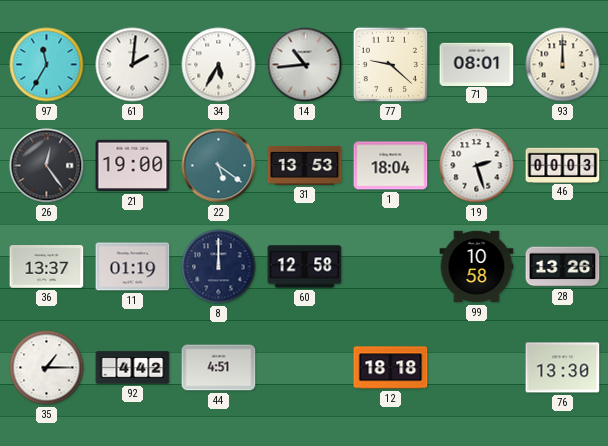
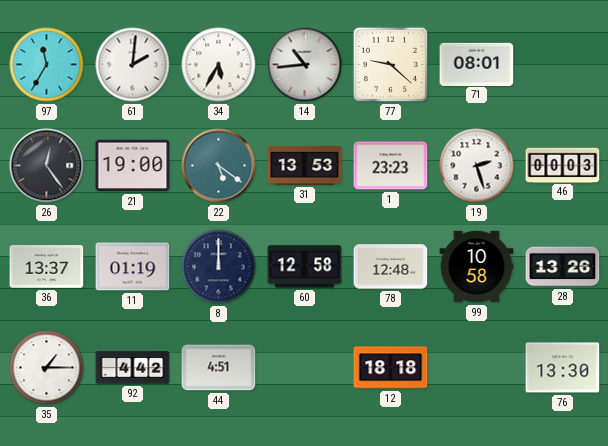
93: 12:00 -> none
1: 18:04 -> 23:23
78: none -> 12:48
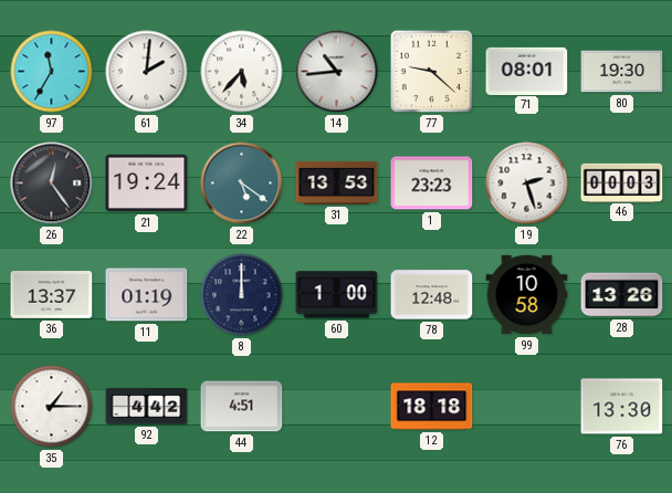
34: 5:35 -> 5:37
80: none -> 19:30
21: 19:00 -> 19:24
60: 12:58 -> 1:00
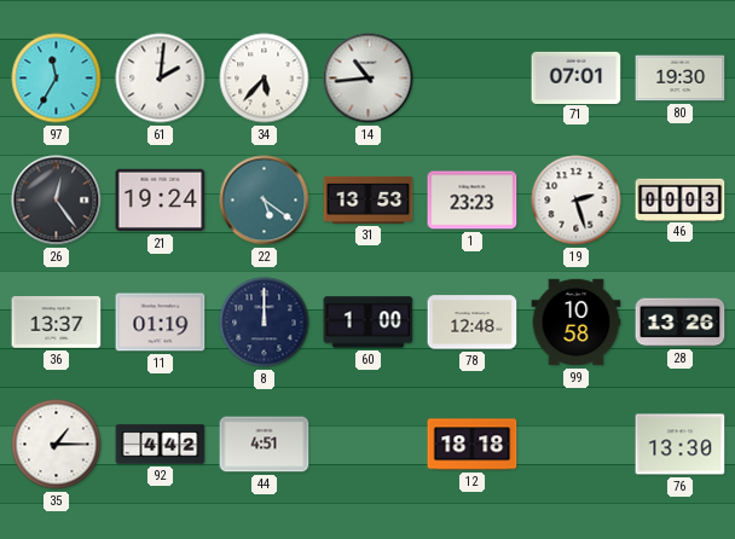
77: 9:22 -> none
71: 08:01 -> 07:01
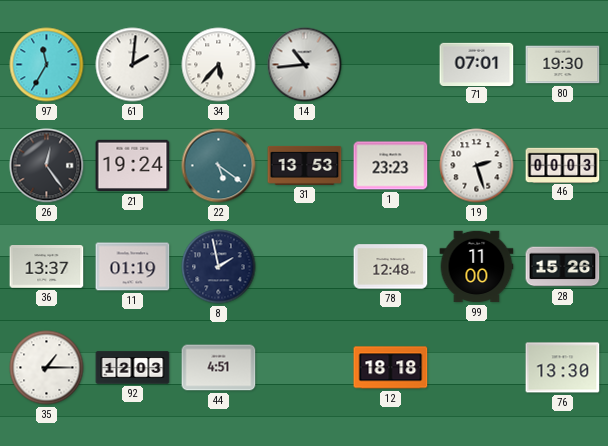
8: 12:00 -> 1:58
60: 1:00 -> none
99: 10:58 -> 11:00
28: 13:26 -> 15:26
92: 4:42 -> 12:03
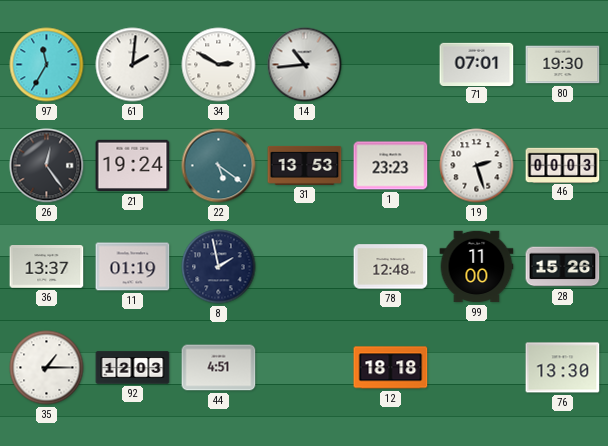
34: 5:37 -> 2:50
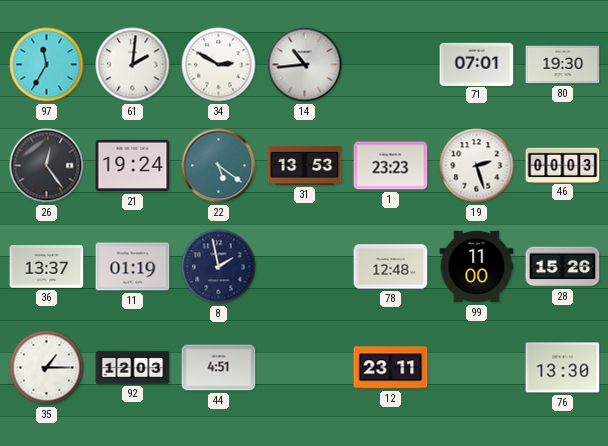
12: 18:18 -> 23:11
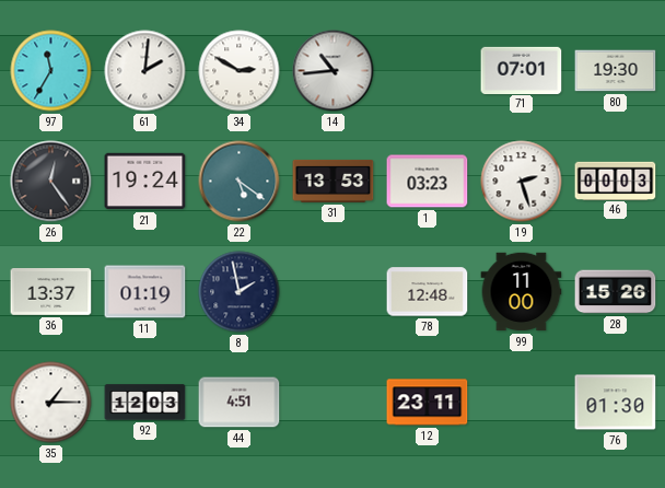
1: 23:23 -> 03:23
76: 13:30 -> 01:30
